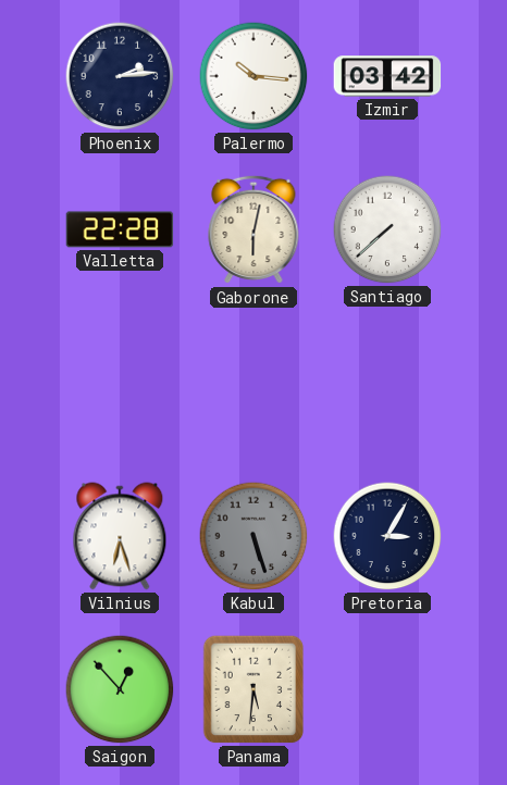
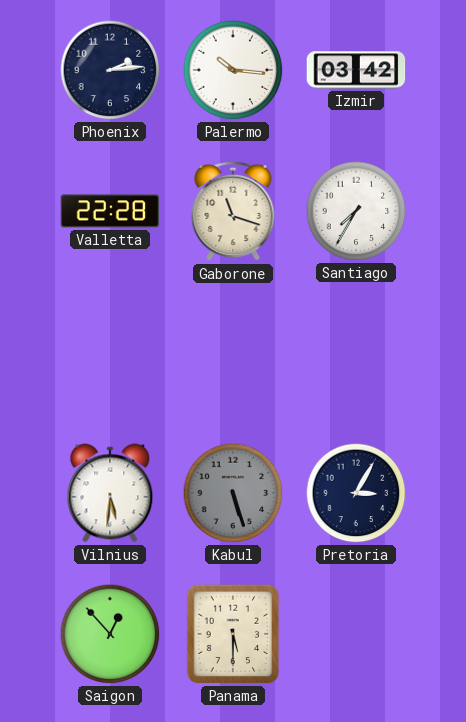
Gaborone: 6:02 -> 11:18
Santiago: 7:38 -> 7:35
Vilnius: 6:27 -> 5:31
Panama: 5:31 -> 5:30
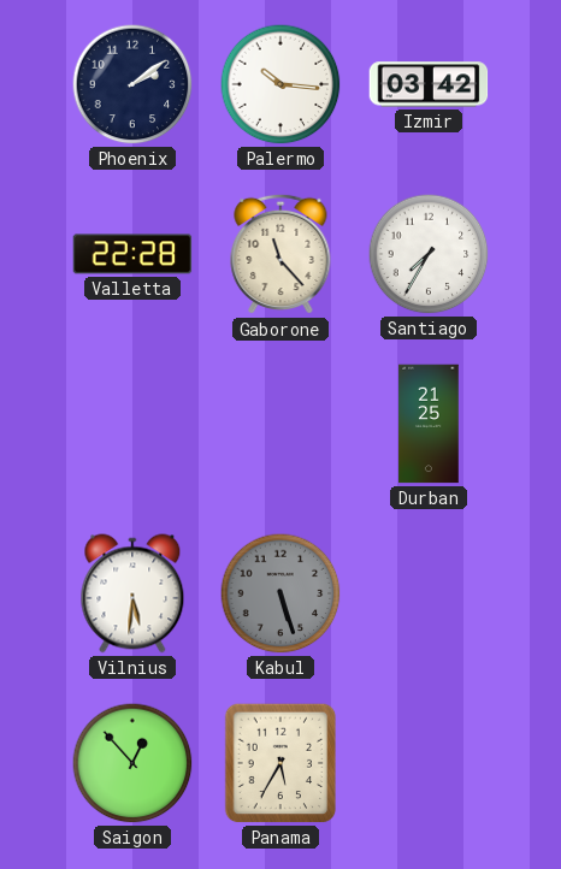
Phoenix: 2:14 -> 2:09
Gaborone: 11:18 -> 11:23
Durban: none -> 21:25
Pretoria: 3:05 -> none
Panama: 5:30 -> 5:35
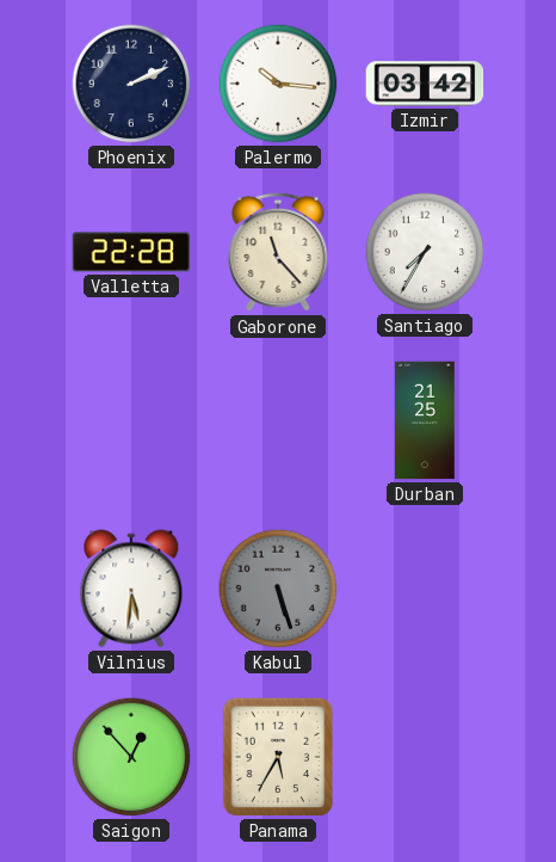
Phoenix: 2:09 -> 2:11
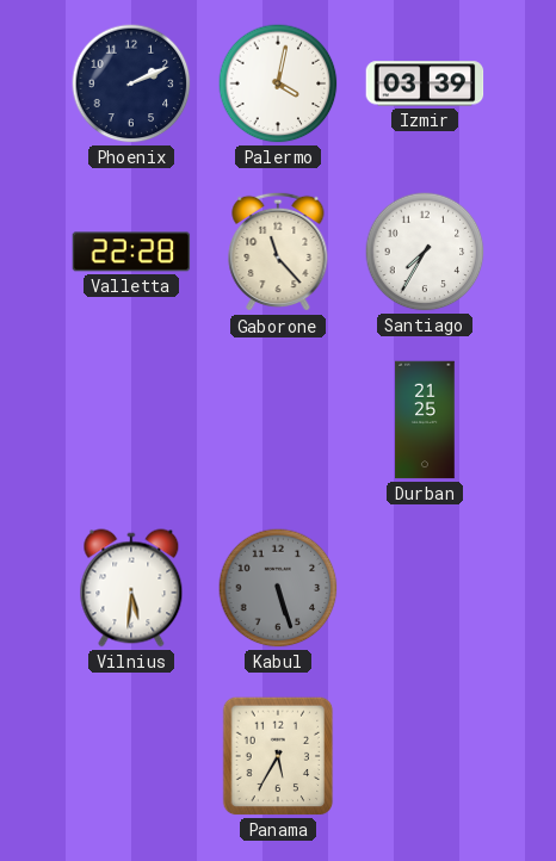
Palermo: 10:16 -> 4:02
Izmir: 03:42 -> 03:39
Saigon: 12:53 -> none
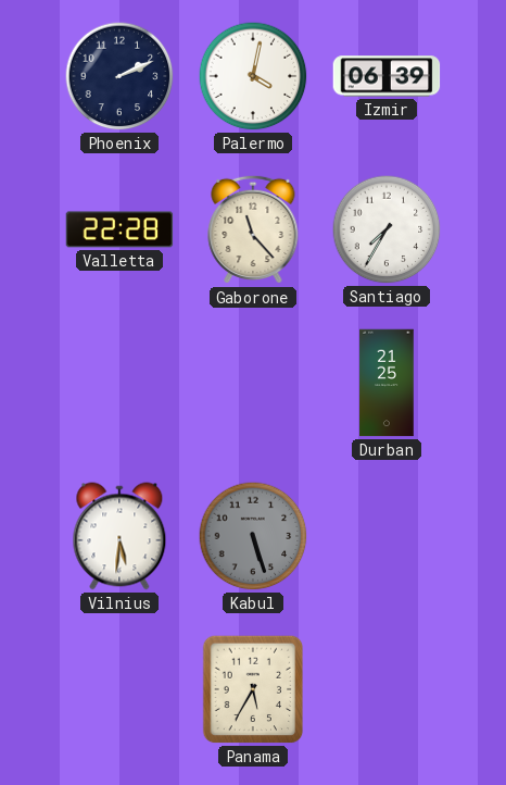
Izmir: 03:39 -> 06:39
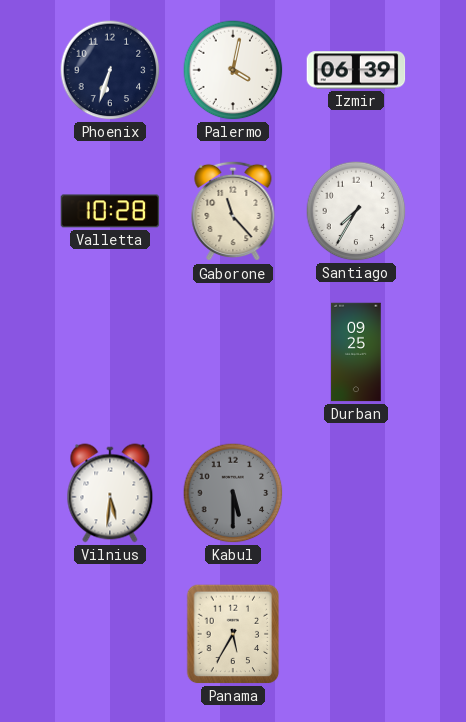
Phoenix: 2:11 -> 6:33
Valletta: 22:28 -> 10:28
Durban: 21:25 -> 09:25
Kabul: 5:27 -> 5:30
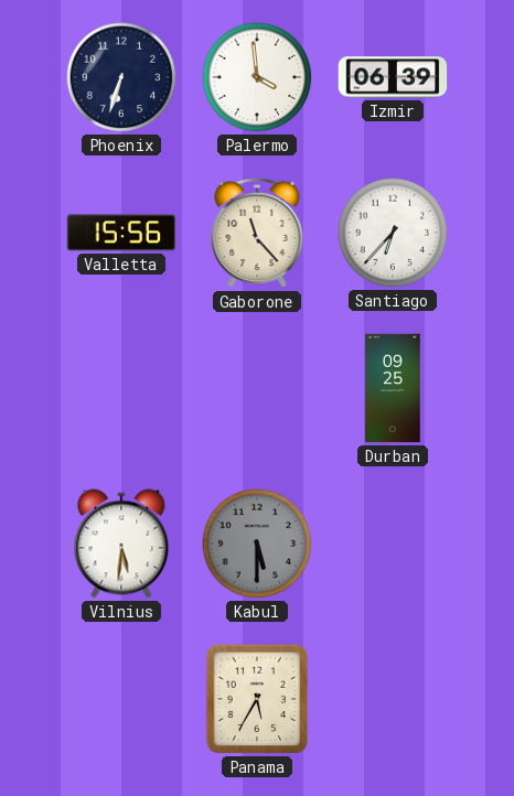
Palermo: 4:02 -> 3:59
Valletta: 10:28 -> 15:56
Santiago: 7:35 -> 6:37
